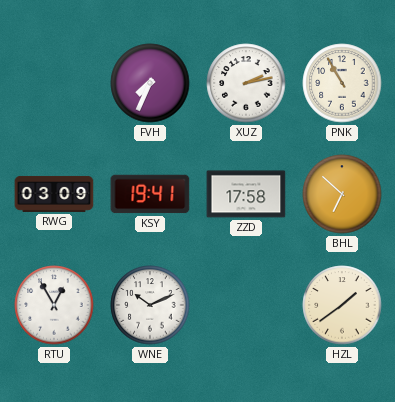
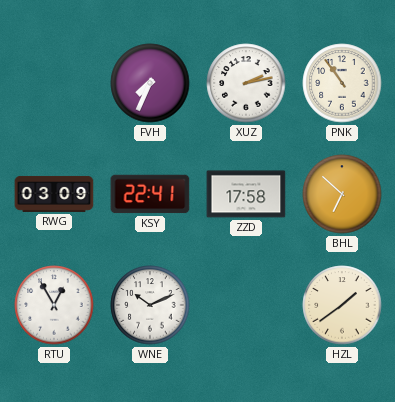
PNK: 10:55 -> 10:54
KSY: 19:41 -> 22:41
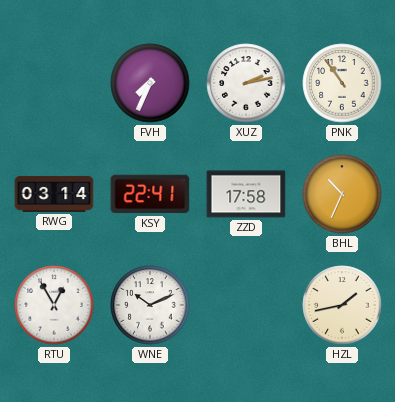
RWG: 03:09 -> 03:14
BHL: 6:52 -> 10:34
HZL: 1:39 -> 1:43
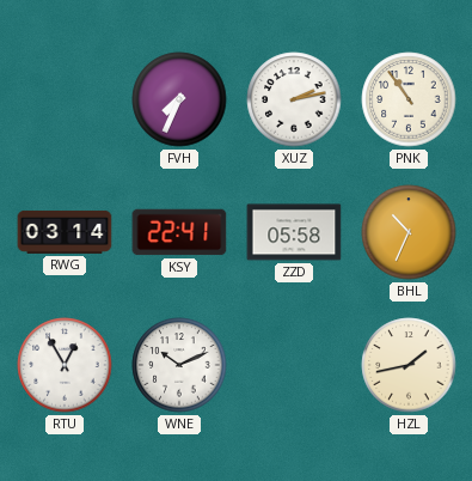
ZZD: 17:58 -> 05:58
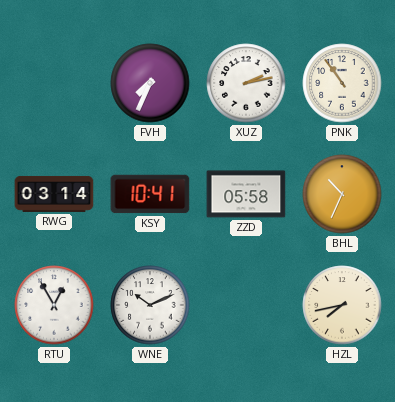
KSY: 22:41 -> 10:41
HZL: 1:43 -> 7:43
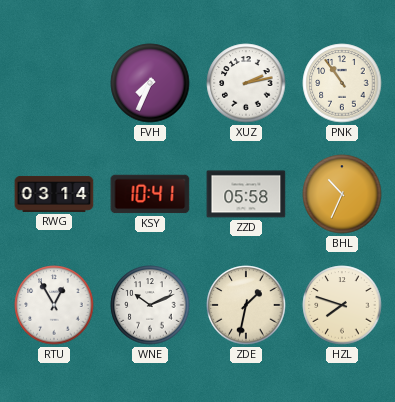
ZDE: none -> 1:32
HZL: 7:43 -> 7:48
